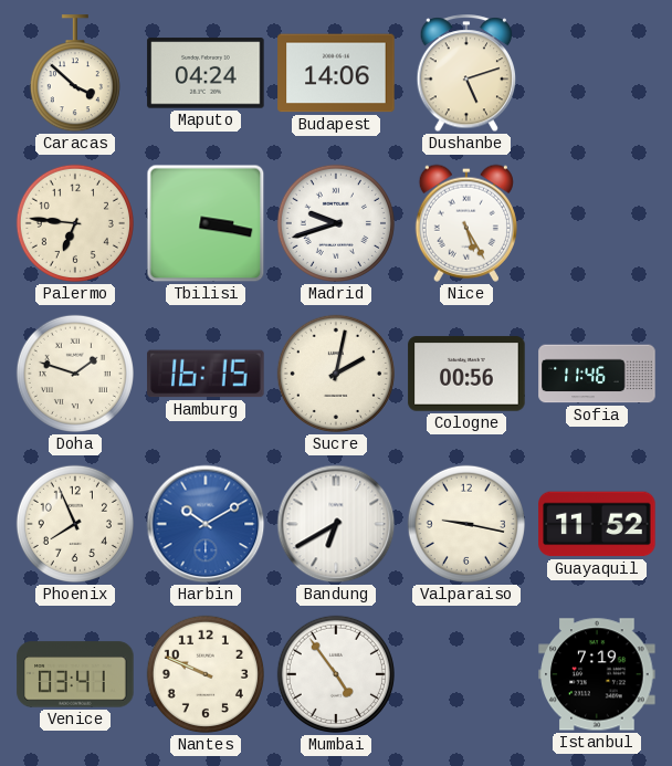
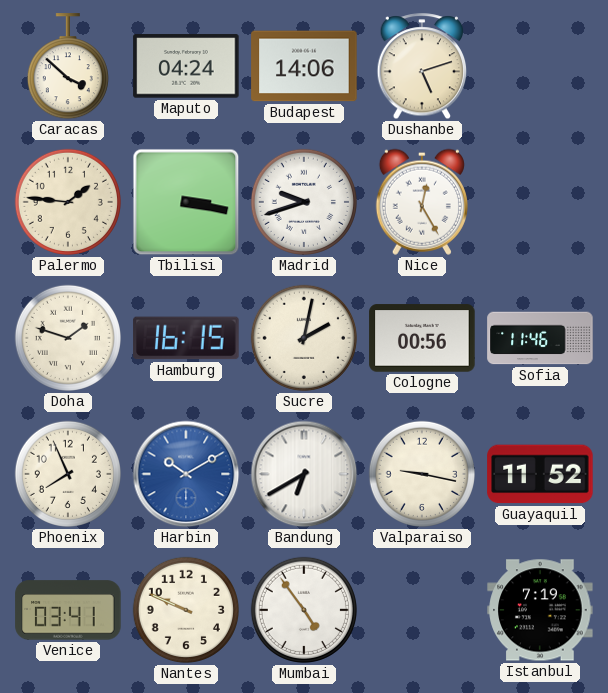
Palermo: 6:46 -> 1:46
Nice: 5:25 -> 12:25
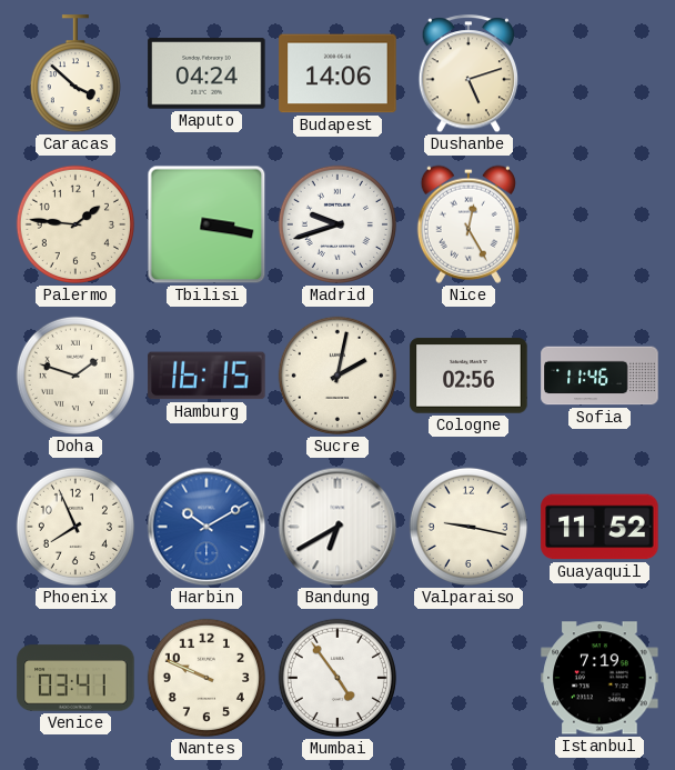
Cologne: 00:56 -> 02:56
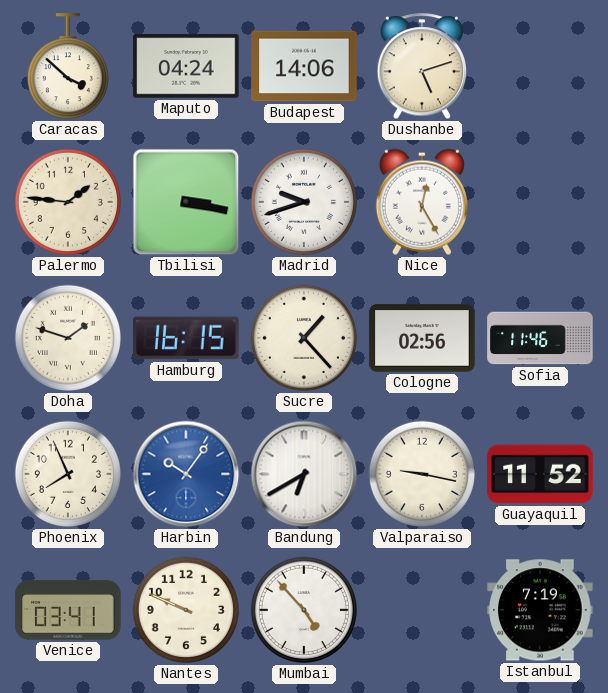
Sucre: 2:02 -> 1:23
Harbin: 10:10 -> 10:06
Mumbai: 4:54 -> 4:53
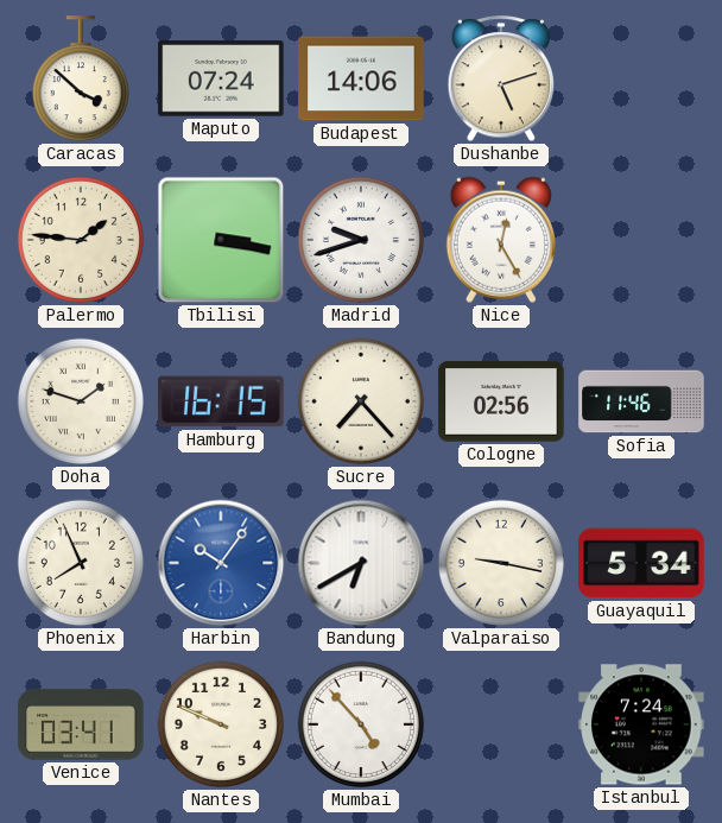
Maputo: 04:24 -> 07:24
Sucre: 1:23 -> 7:23
Guayaquil: 11:52 -> 5:34
Istanbul: 7:19 -> 7:24
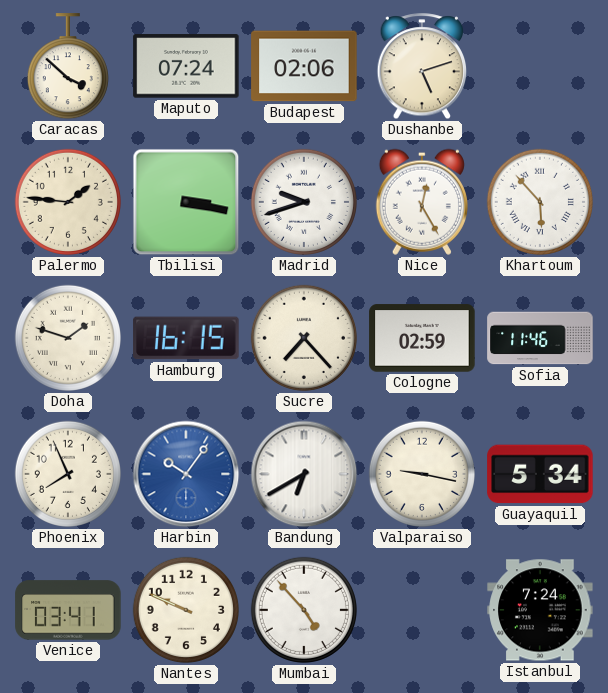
Budapest: 14:06 -> 02:06
Khartoum: none -> 5:53
Cologne: 02:56 -> 02:59
